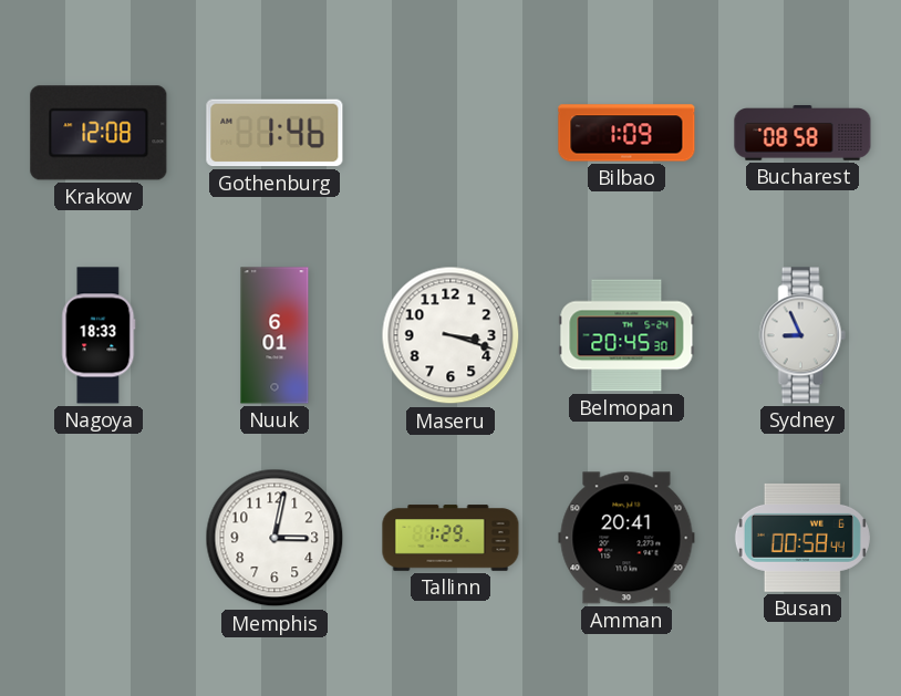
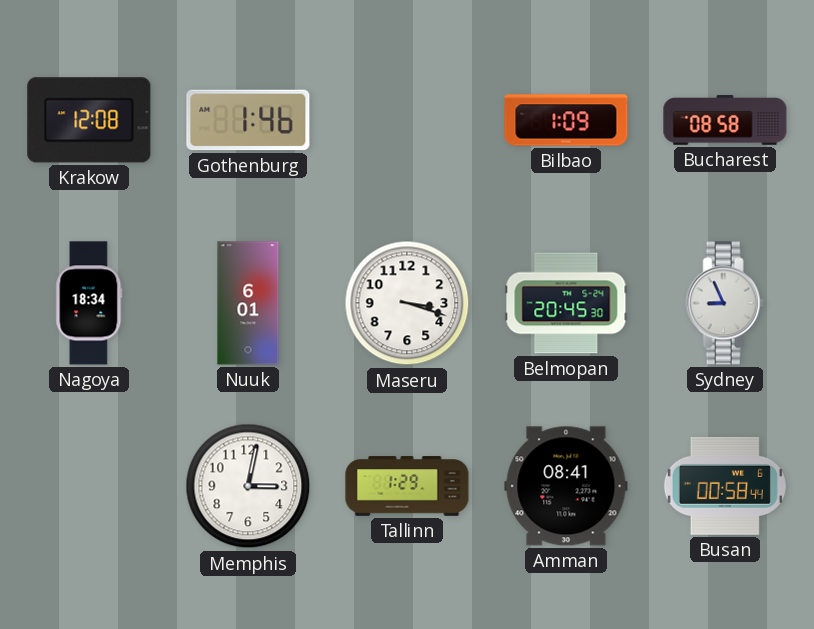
Nagoya: 18:33 -> 18:34
Amman: 20:41 -> 08:41
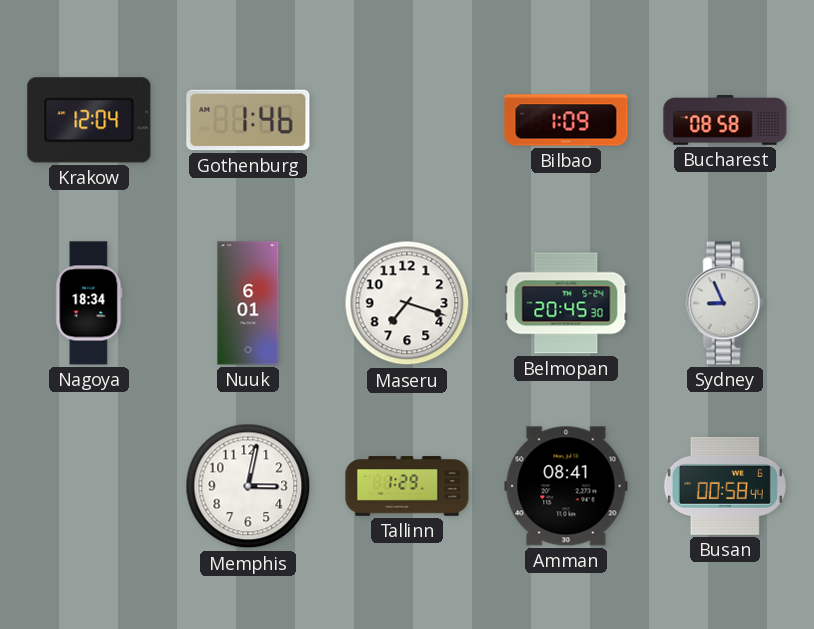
Krakow: 12:08 -> 12:04
Maseru: 3:18 -> 7:18
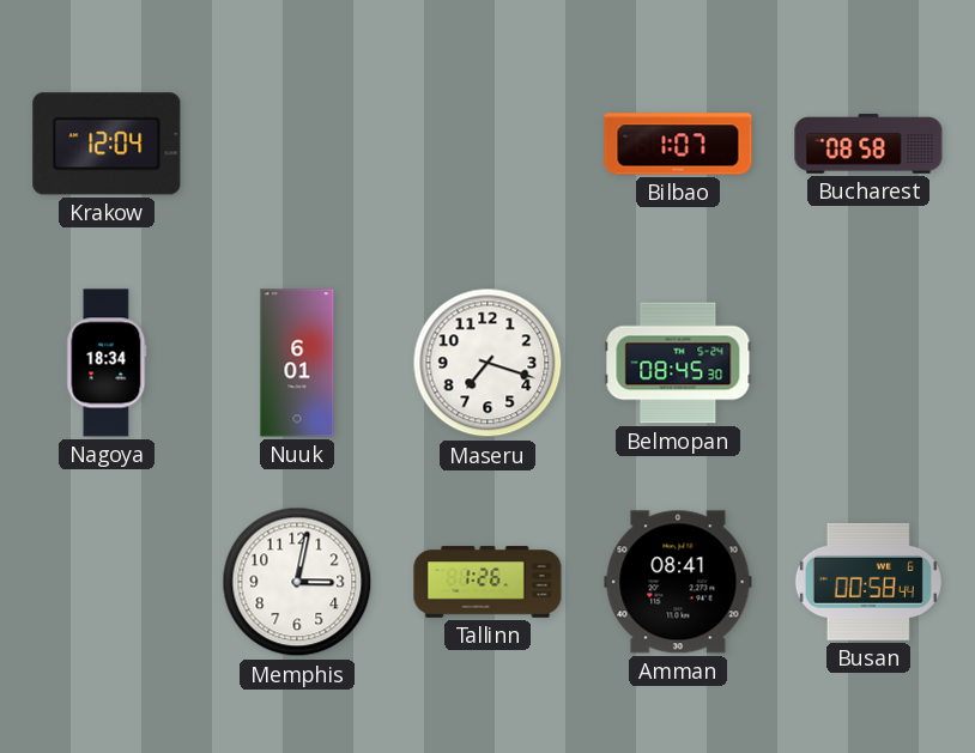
Gothenburg: 1:46 -> none
Bilbao: 1:09 -> 1:07
Belmopan: 20:45 -> 08:45
Sydney: 8:56 -> none
Tallinn: 1:29 -> 1:26
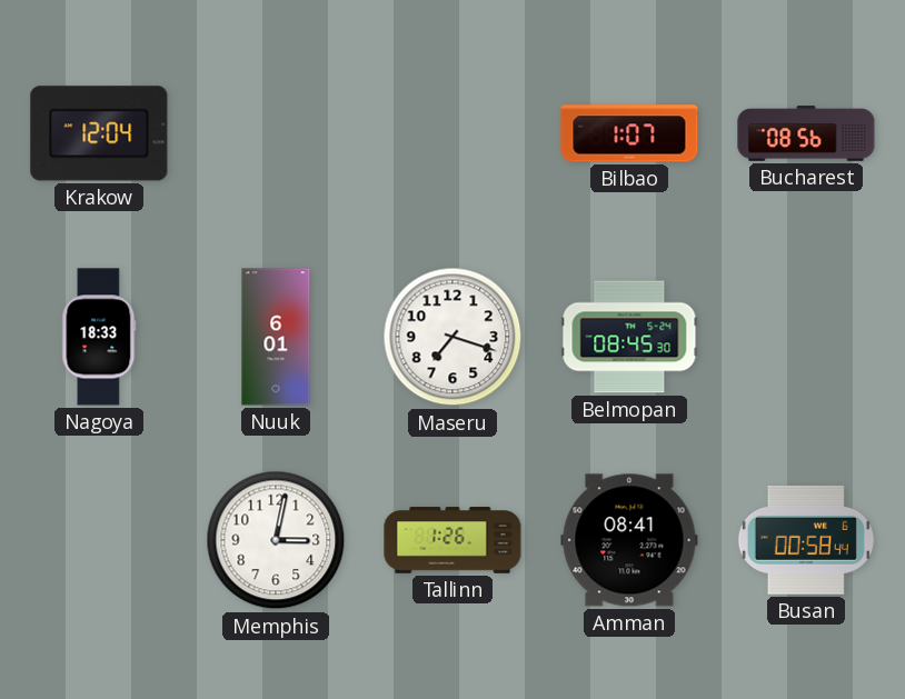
Bucharest: 08:58 -> 08:56
Nagoya: 18:34 -> 18:33
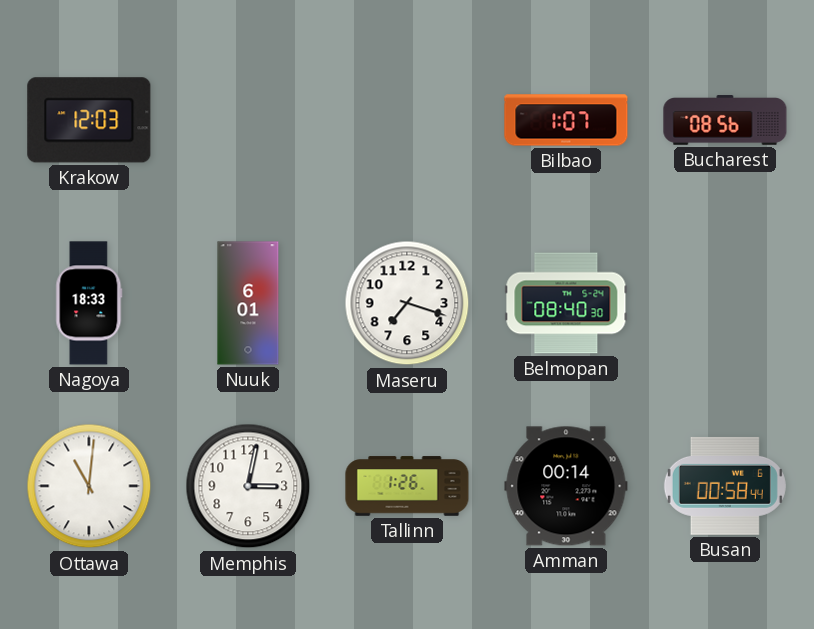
Krakow: 12:04 -> 12:03
Belmopan: 08:45 -> 08:40
Ottawa: none -> 11:01
Amman: 08:41 -> 00:14
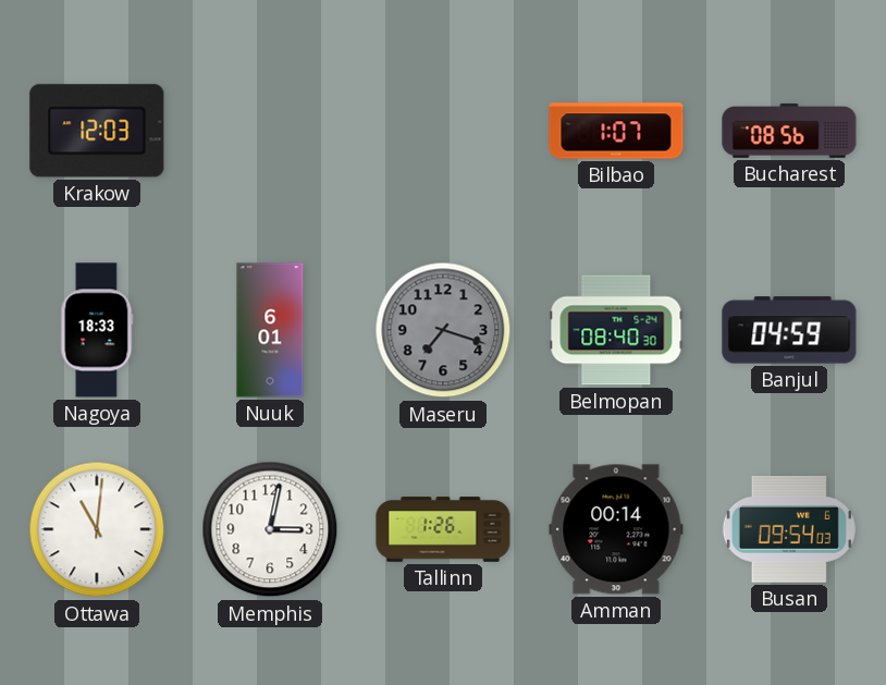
Maseru dial: white -> grey
Banjul: none -> 04:59
Busan: 00:58 -> 09:54
